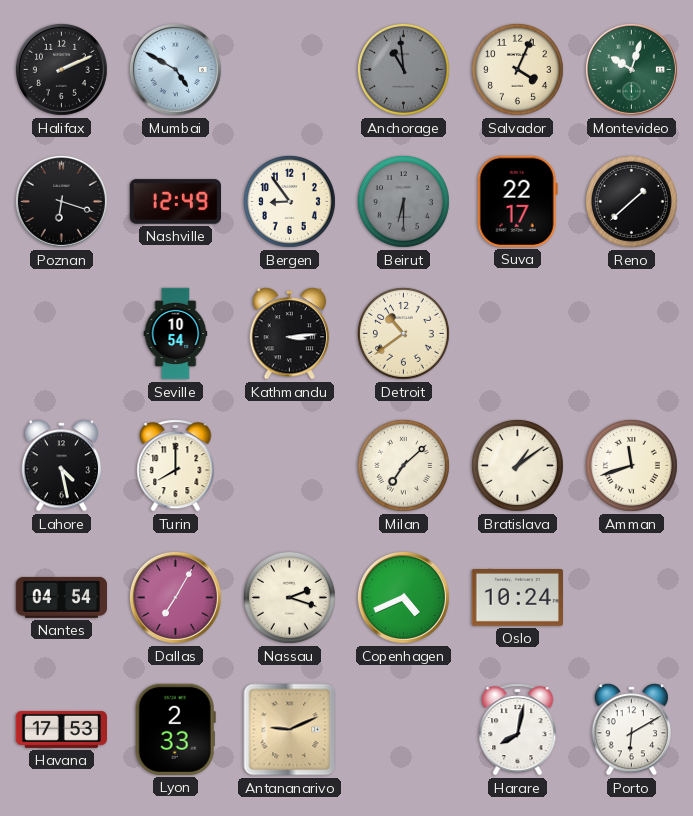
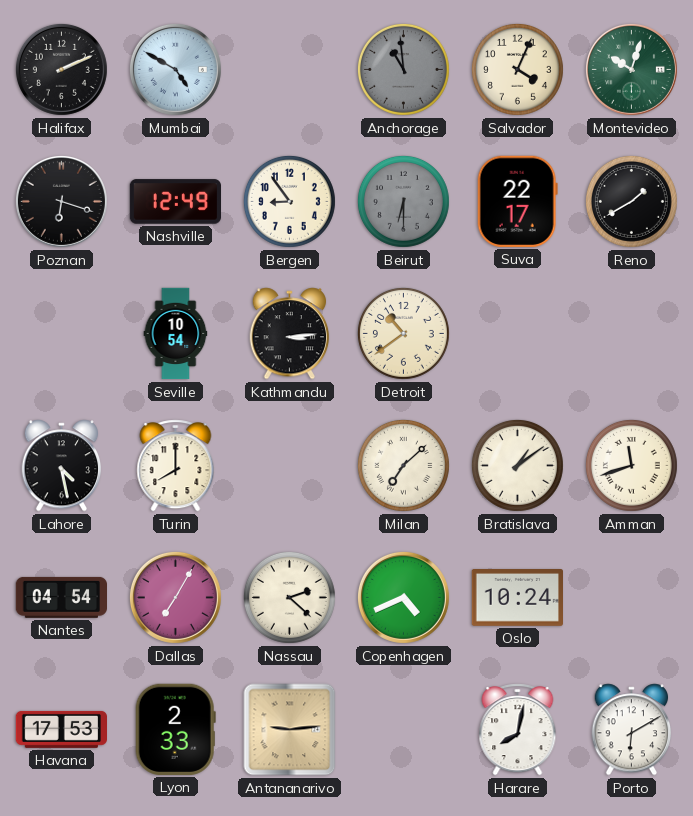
Reno: 1:38 -> 1:40
Nassau: 2:18 -> 2:22
Antananarivo: 9:11 -> 9:14
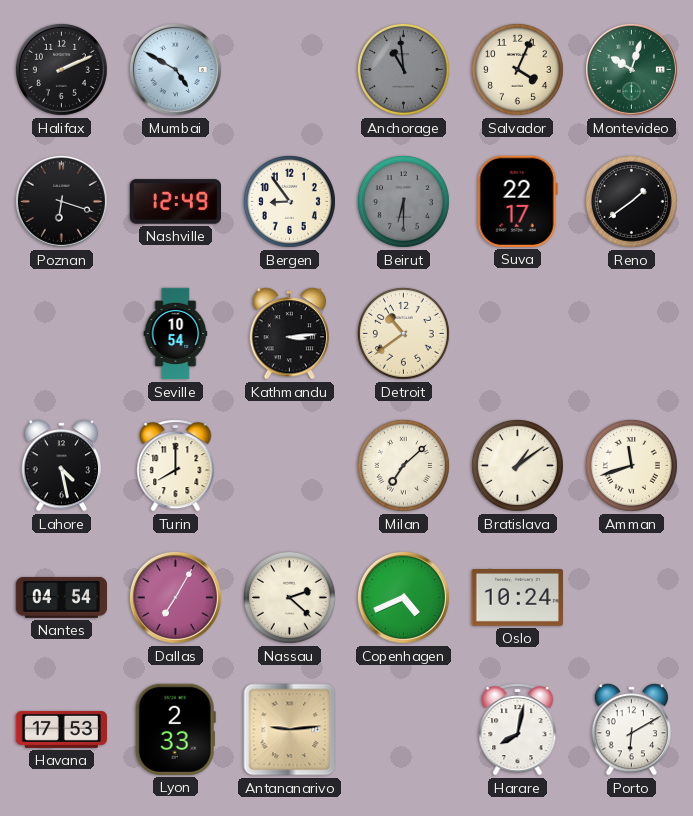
Reno: 1:40 -> 1:39
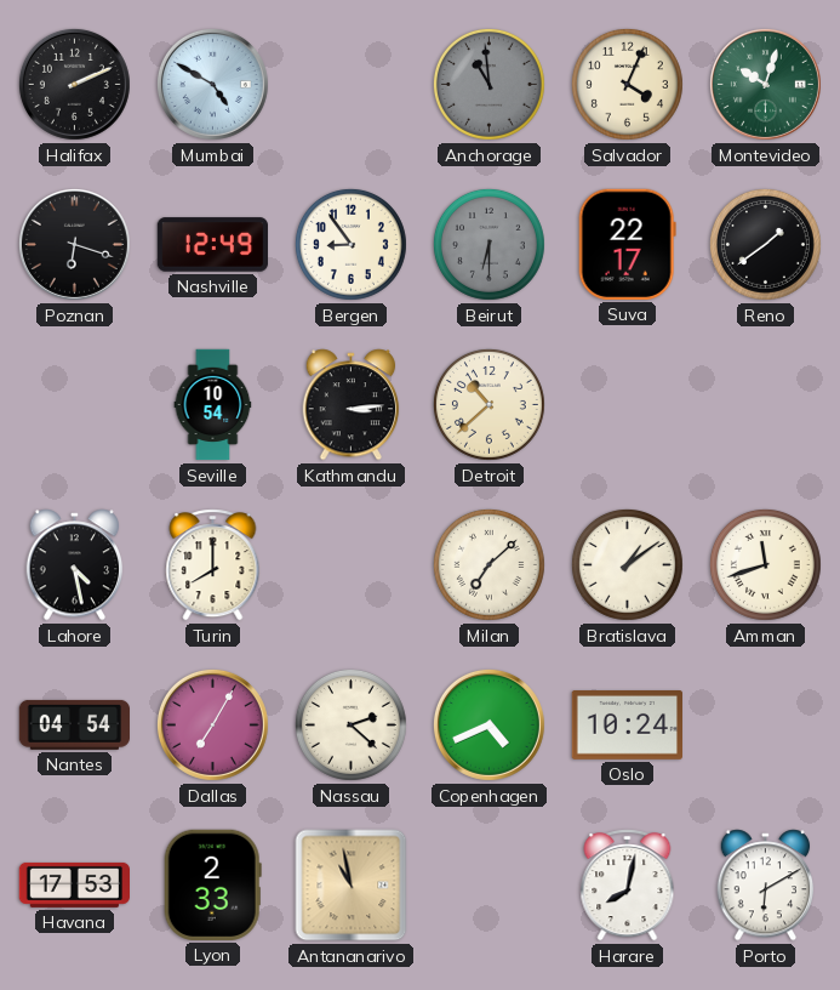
Detroit: 10:39 -> 10:38
Antananarivo: 9:14 -> 10:58
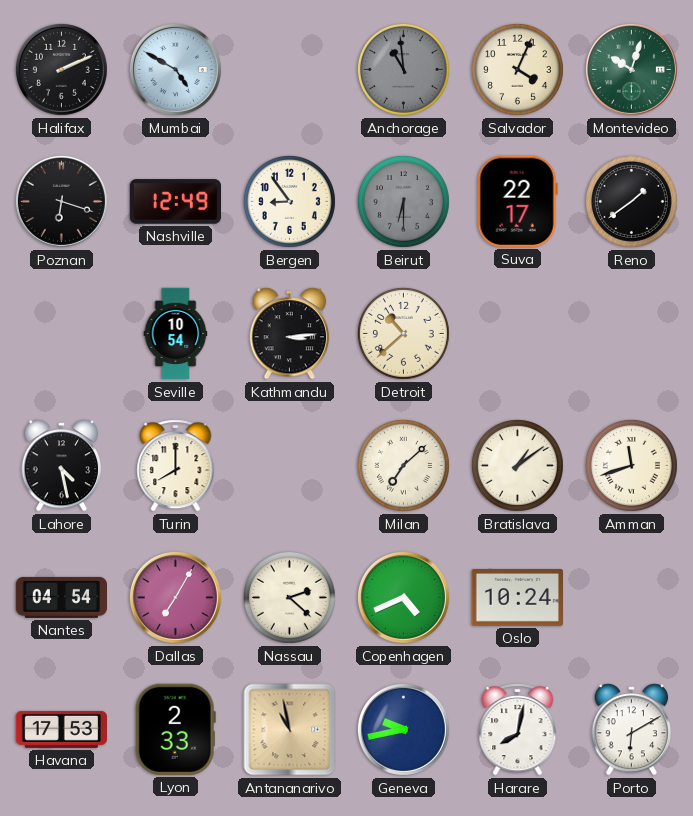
Geneva: none -> 9:43
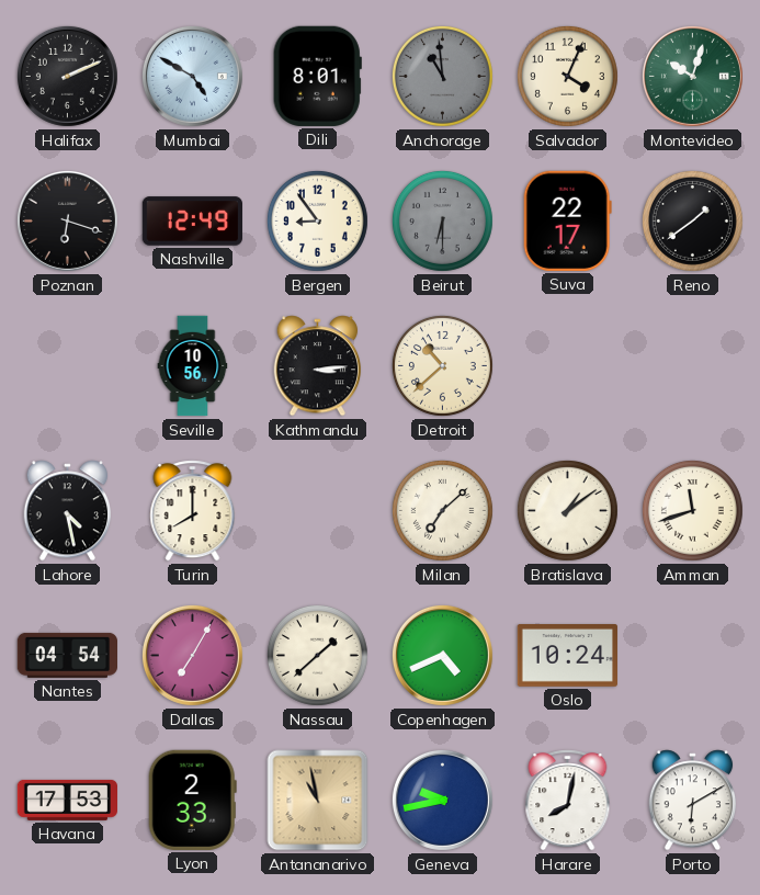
Dili: none -> 8:01
Seville: 10:54 -> 10:56
Nassau: 2:22 -> 1:38
